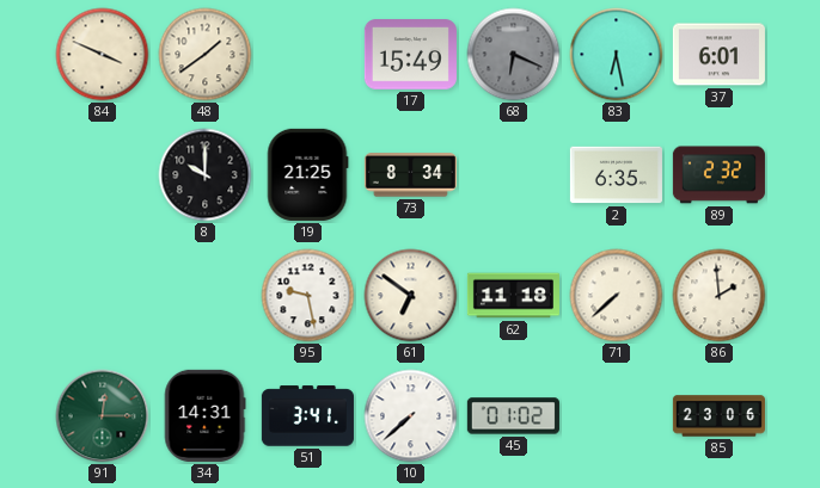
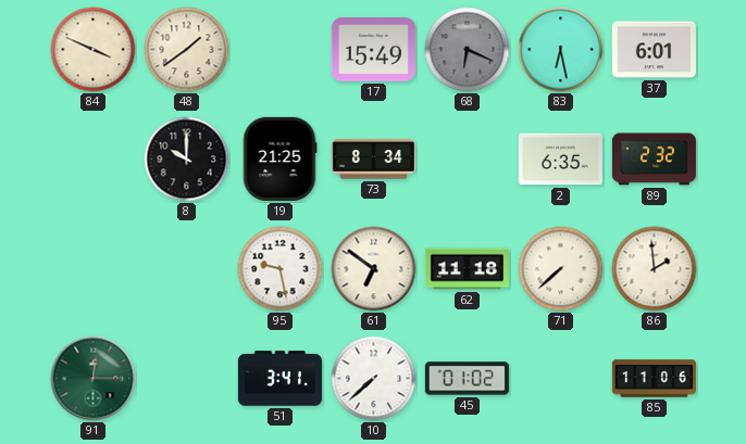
34: 14:31 -> none
85: 23:06 -> 11:06
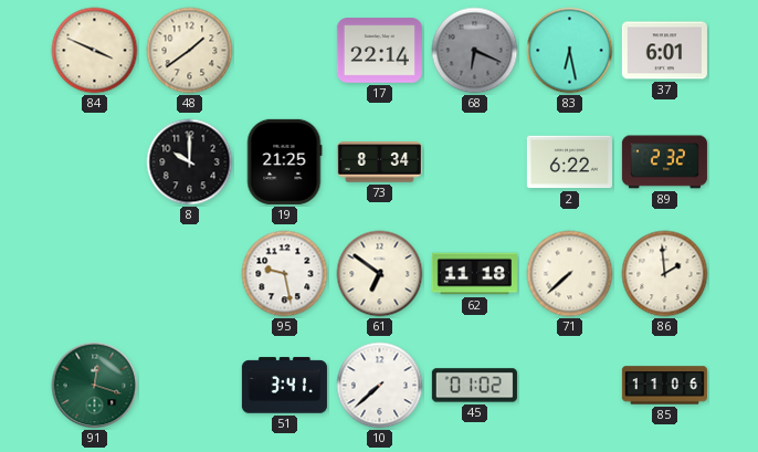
17: 15:49 -> 22:14
2: 6:35 -> 6:22
91: 12:15 -> 12:18
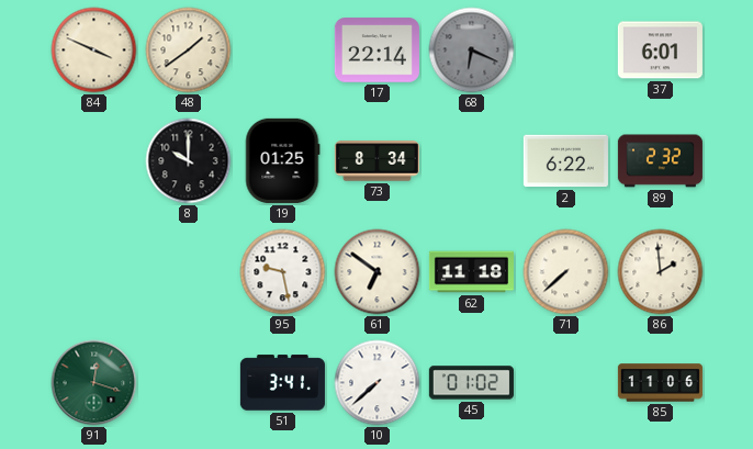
83: 6:28 -> none
19: 21:25 -> 01:25
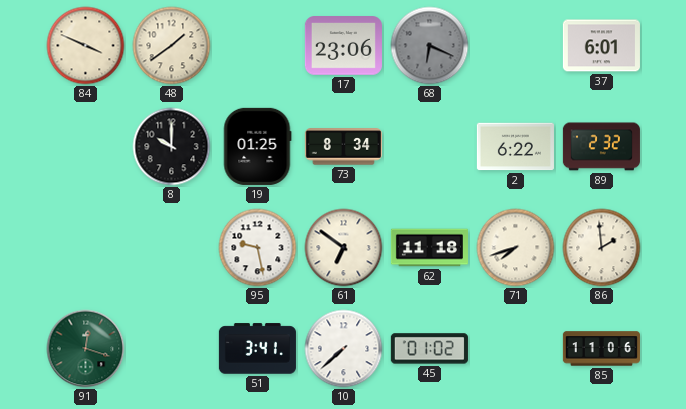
17: 22:14 -> 23:06
71: 7:38 -> 7:42
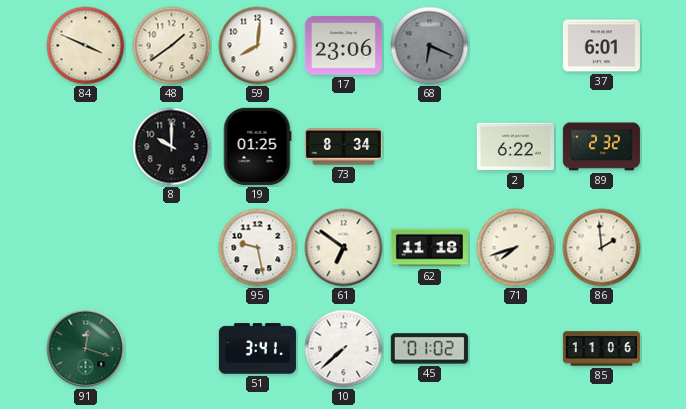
59: none -> 8:01
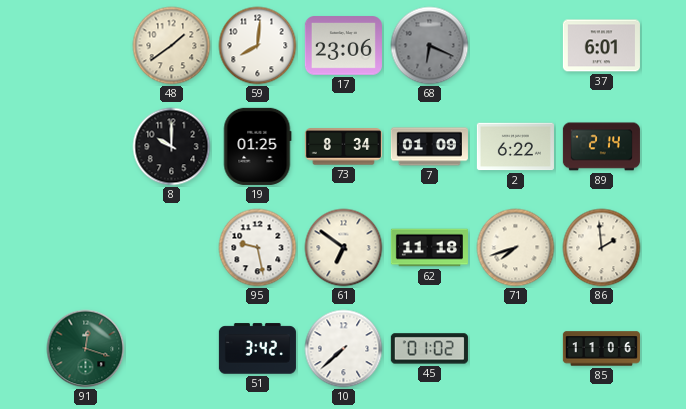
84: 3:49 -> none
7: none -> 01:09
89: 2:32 -> 2:14
51: 3:41 -> 3:42
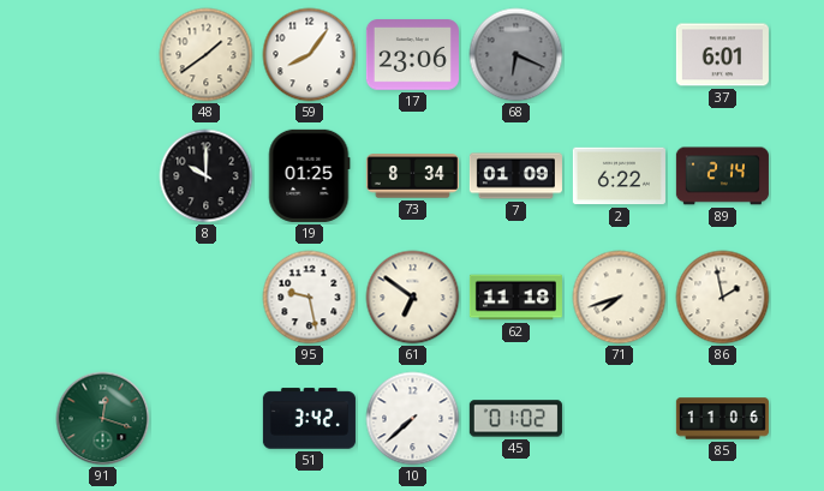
59: 8:01 -> 8:06
86: 1:59 -> 1:58
